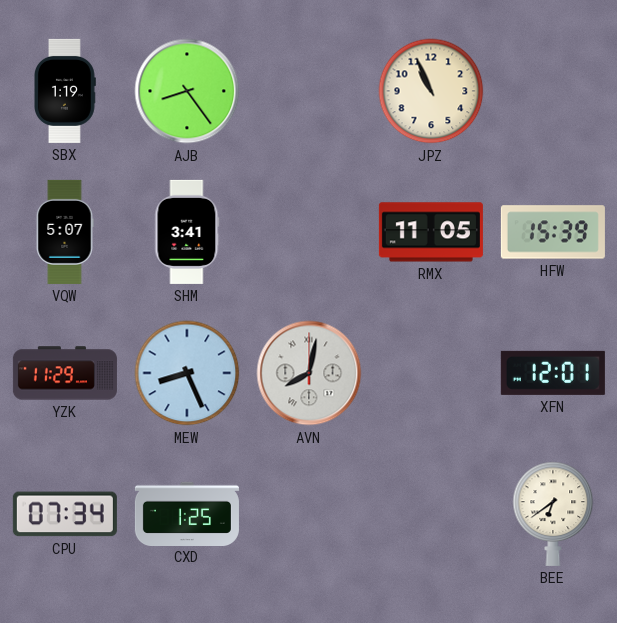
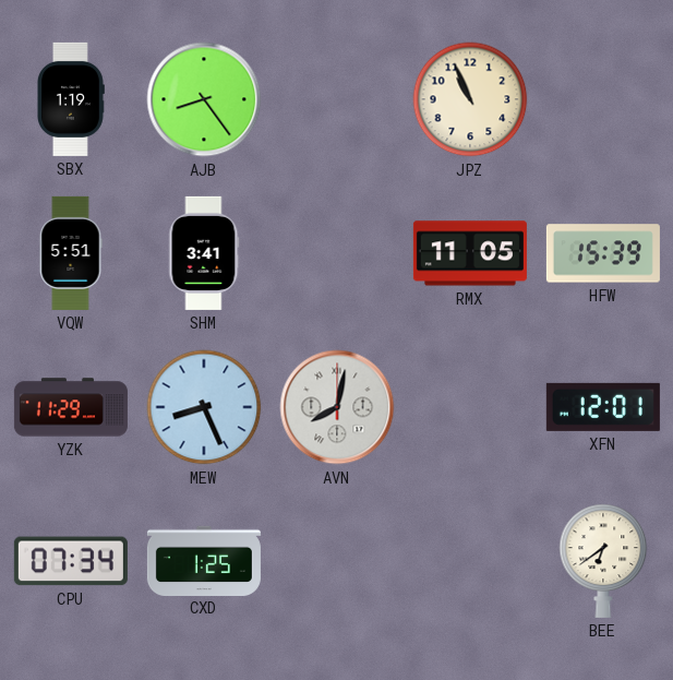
VQW: 5:07 -> 5:51
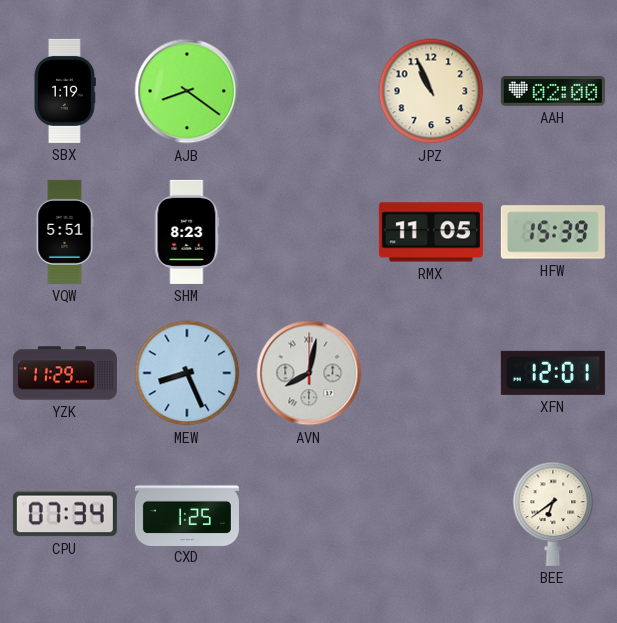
AJB: 8:24 -> 8:21
AAH: none -> 02:00
SHM: 3:41 -> 8:23
